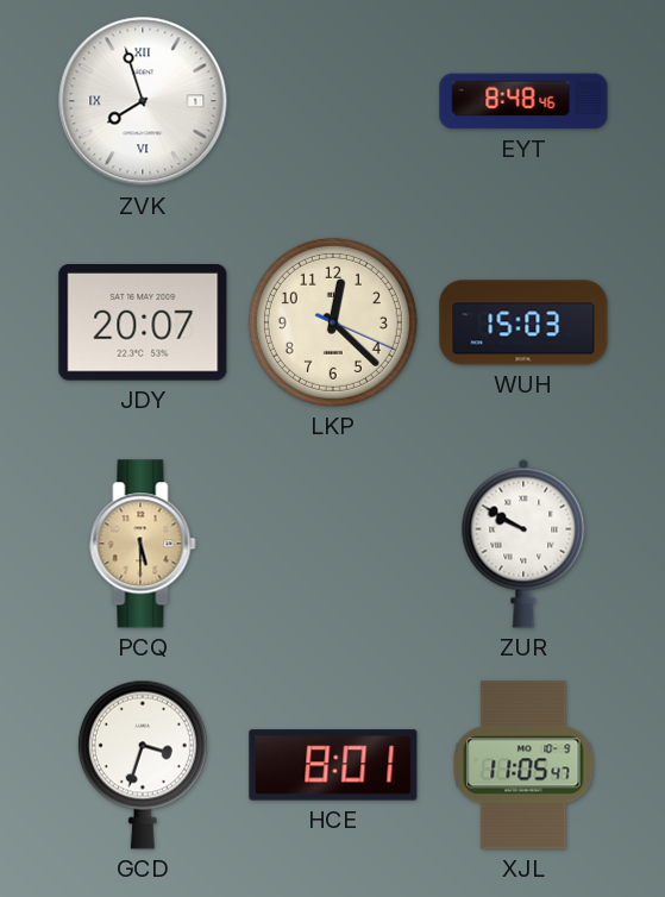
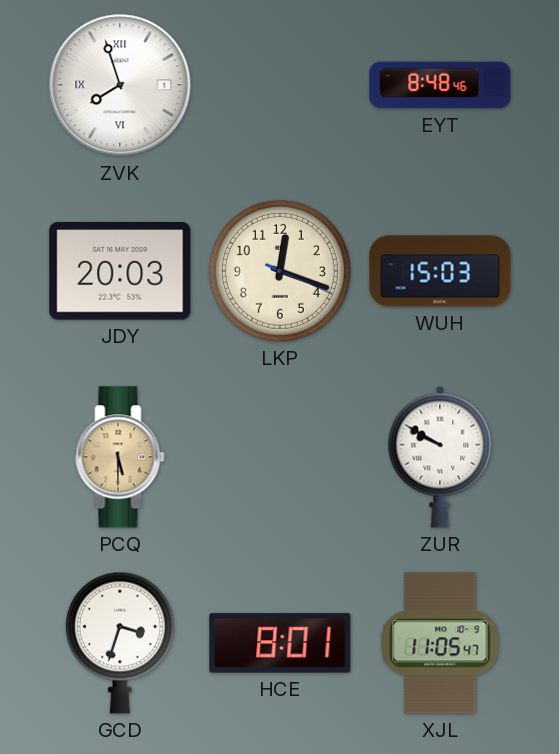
JDY: 20:07 -> 20:03
LKP: 12:22 -> 12:18
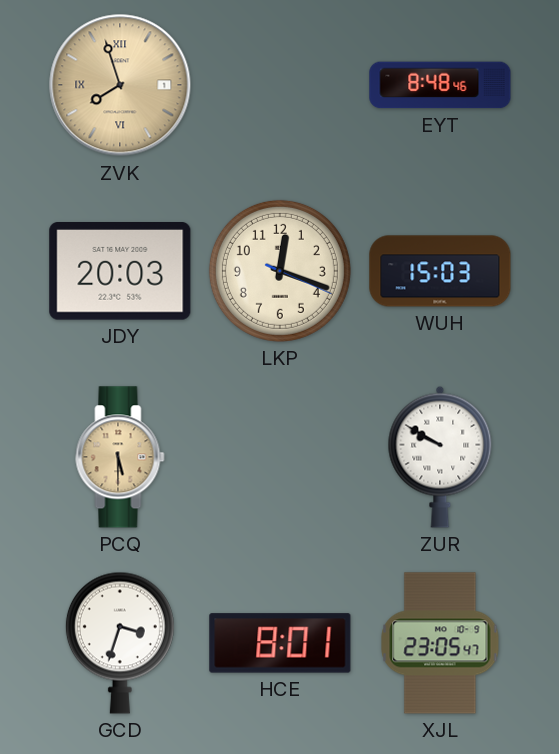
ZVK dial: white -> champagne
XJL: 11:05 -> 23:05
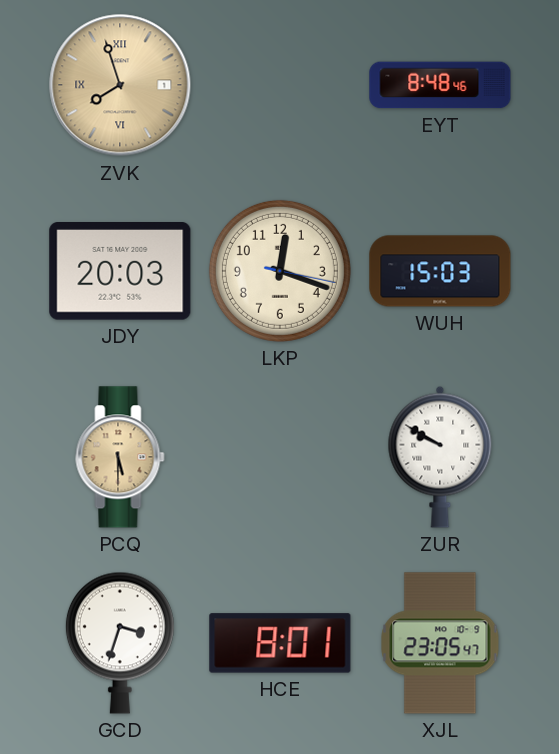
LKP: 12:18:19 -> 12:18:17
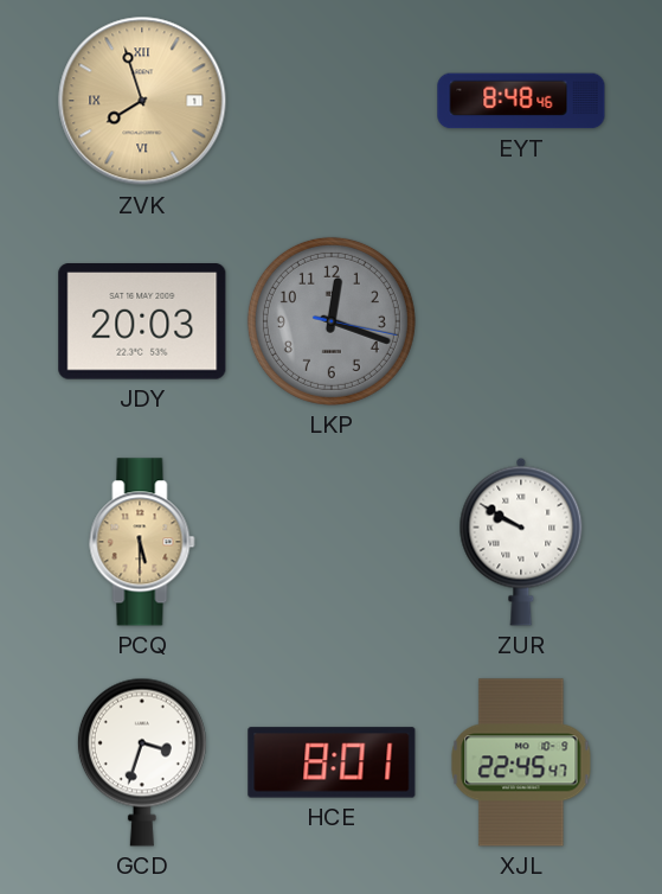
LKP dial: cream -> grey
WUH: 15:03 -> none
XJL: 23:05 -> 22:45
